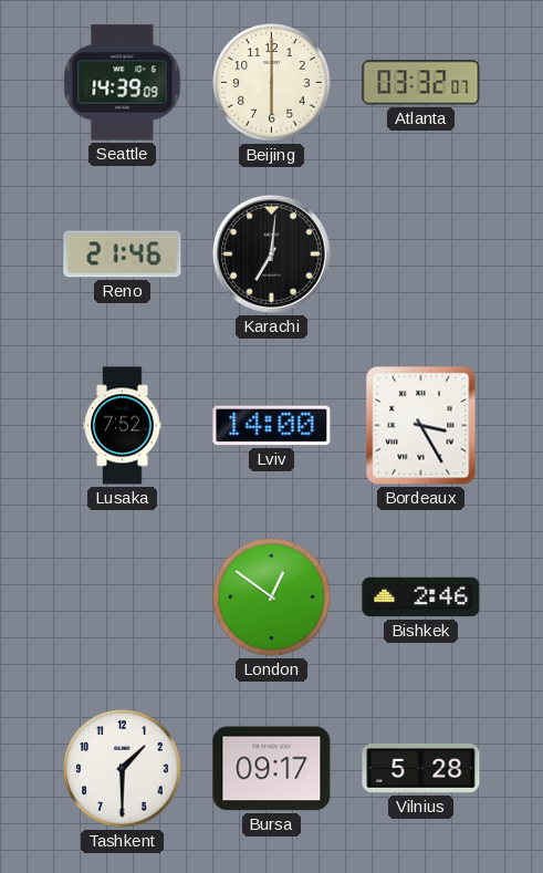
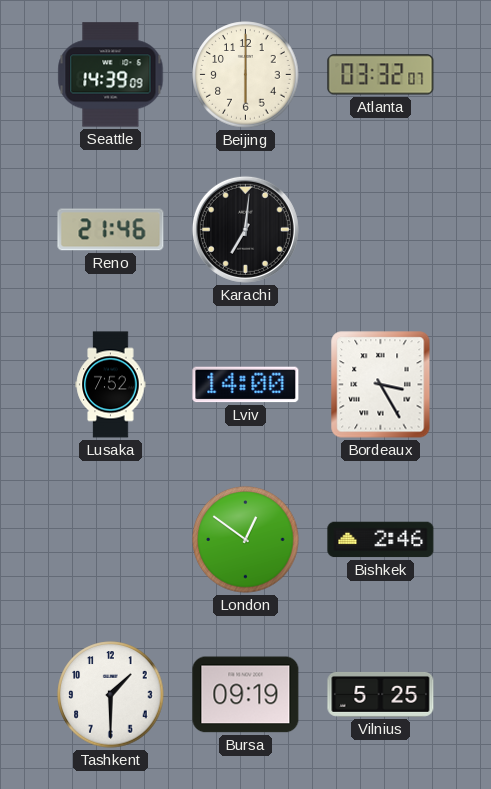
Bursa: 09:17 -> 09:19
Vilnius: 5:28 -> 5:25
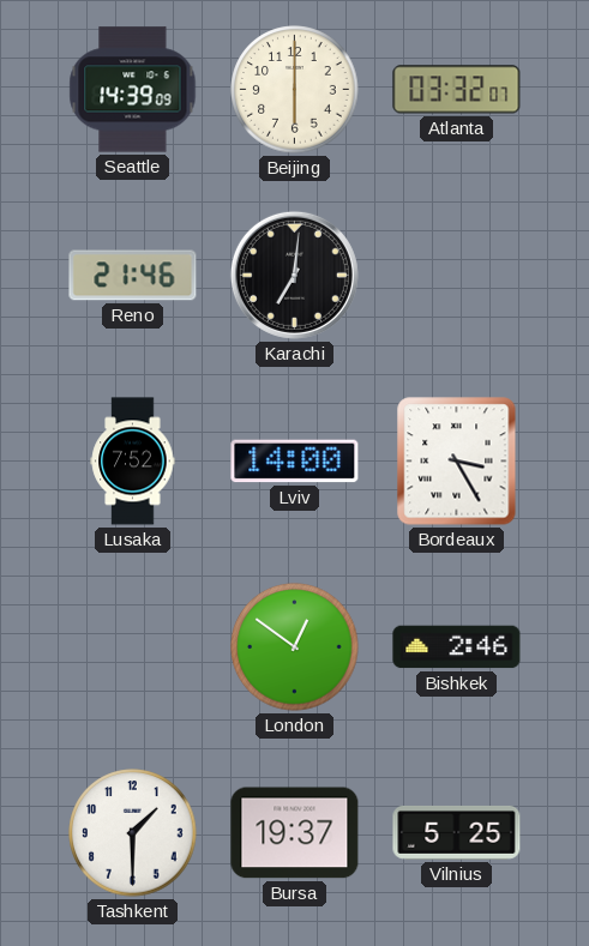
Bursa: 09:19 -> 19:37
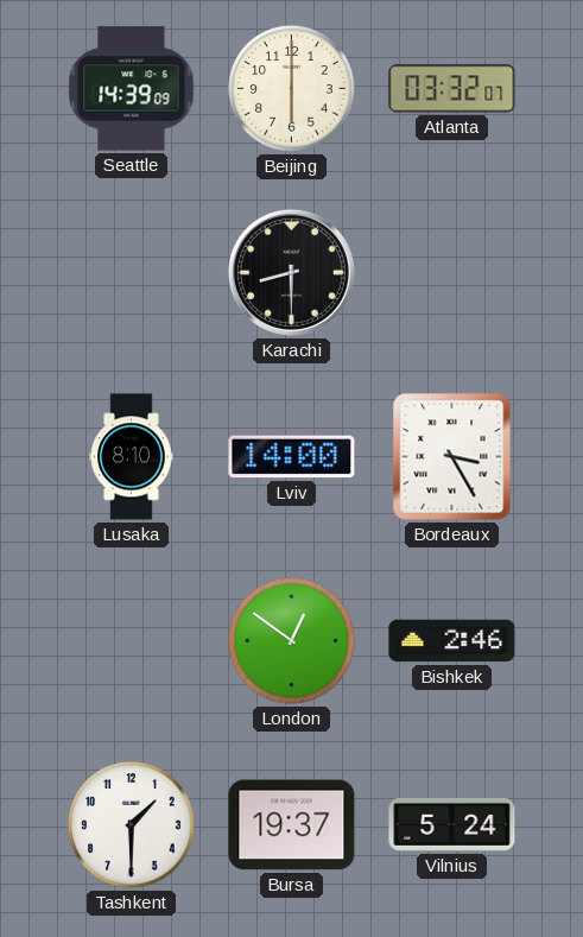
Reno: 21:46 -> none
Karachi: 7:01 -> 8:30
Lusaka: 7:52 -> 8:10
Vilnius: 5:25 -> 5:24
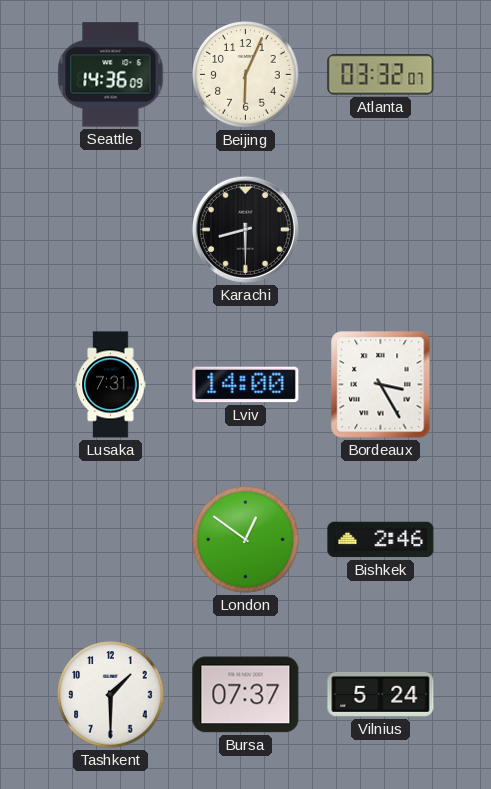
Seattle: 14:39 -> 14:36
Beijing: 6:00 -> 6:04
Lusaka: 8:10 -> 7:31
Bursa: 19:37 -> 07:37
